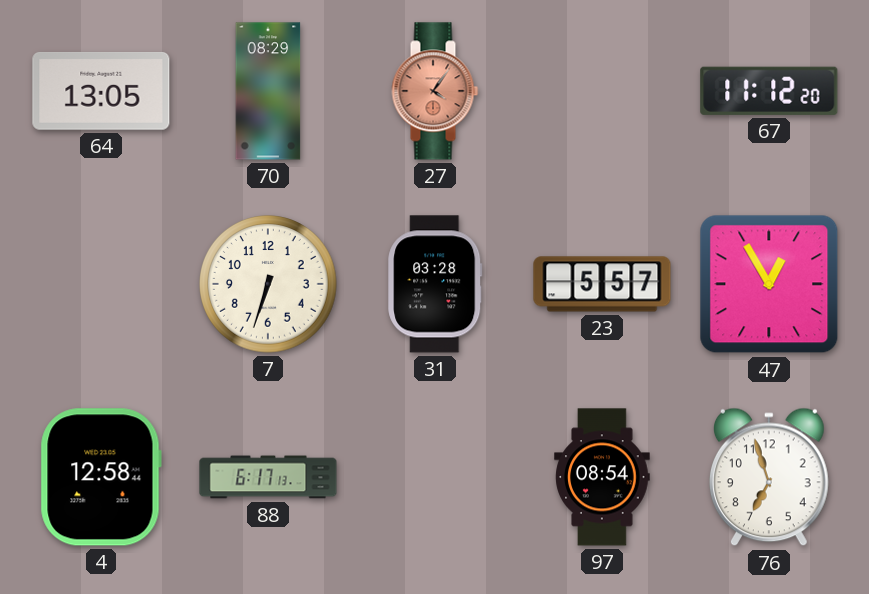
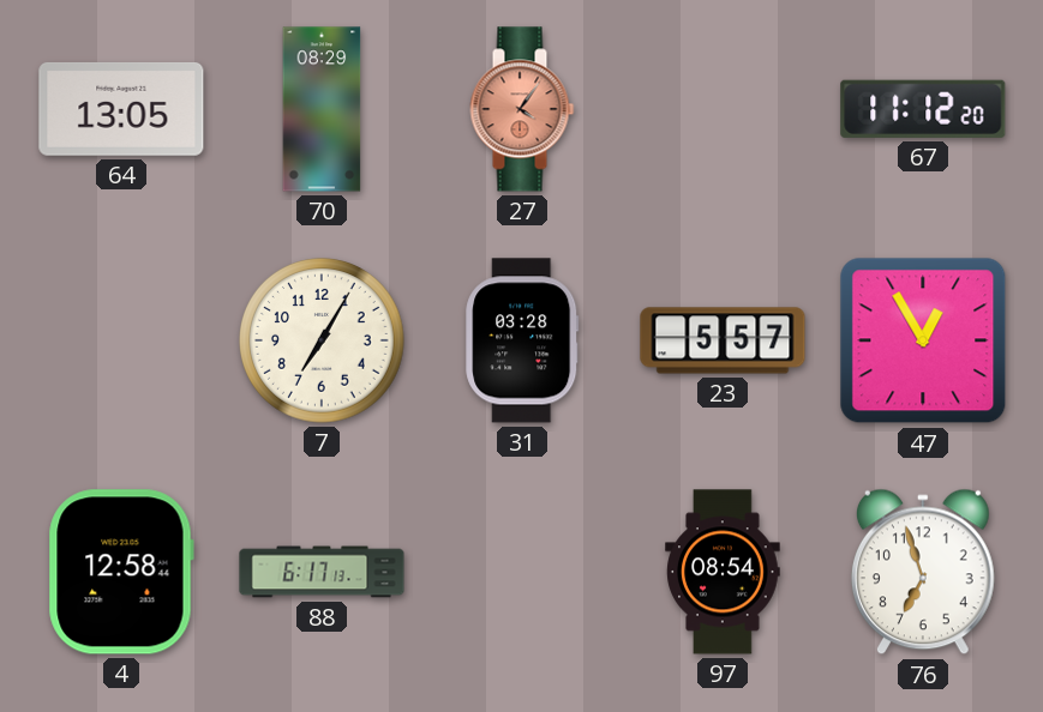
7: 6:33 -> 7:05
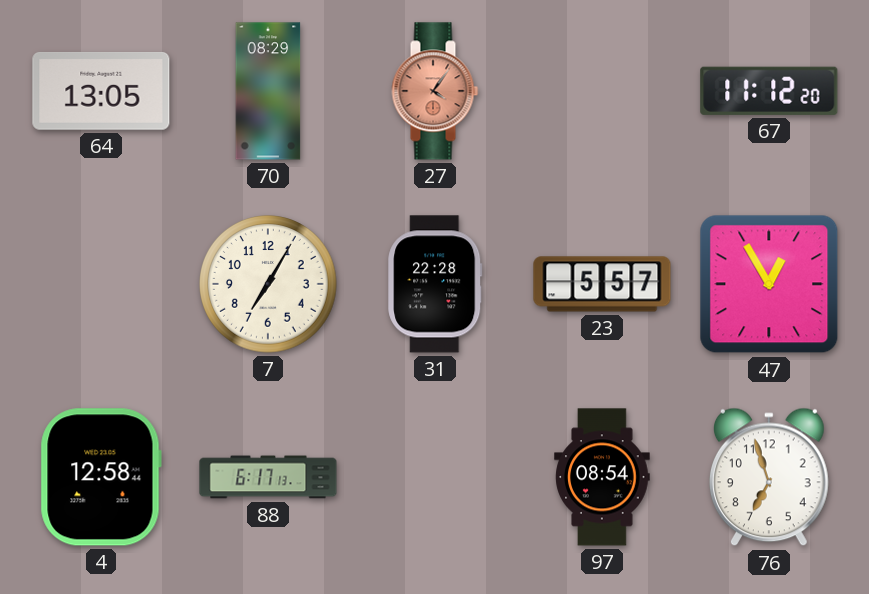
31: 03:28 -> 22:28
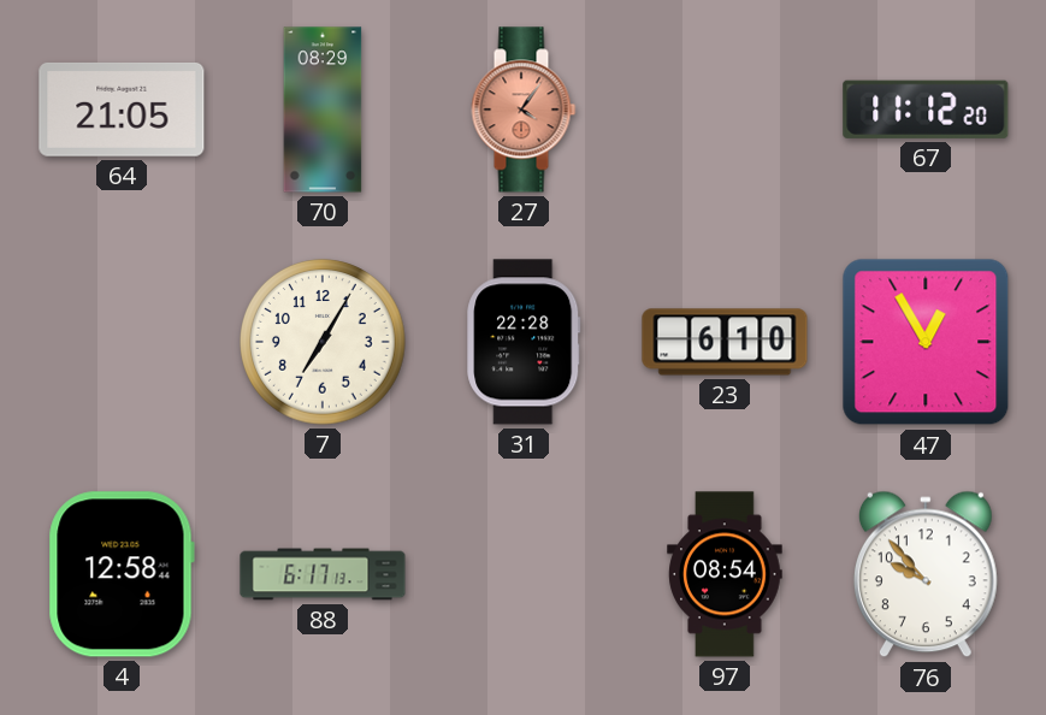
64: 13:05 -> 21:05
23: 5:57 -> 6:10
76: 6:57 -> 9:53
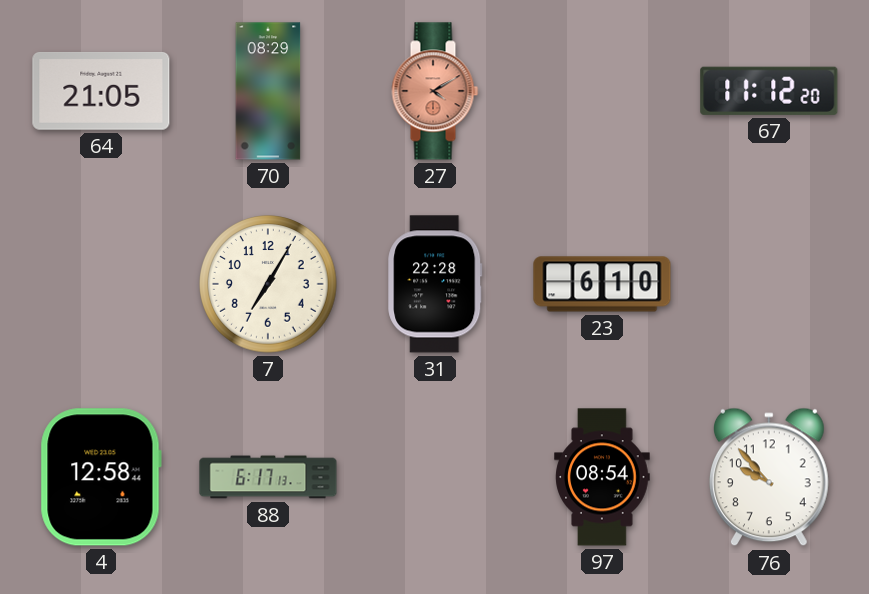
27: 4:06 -> 4:10
47: 12:55 -> none
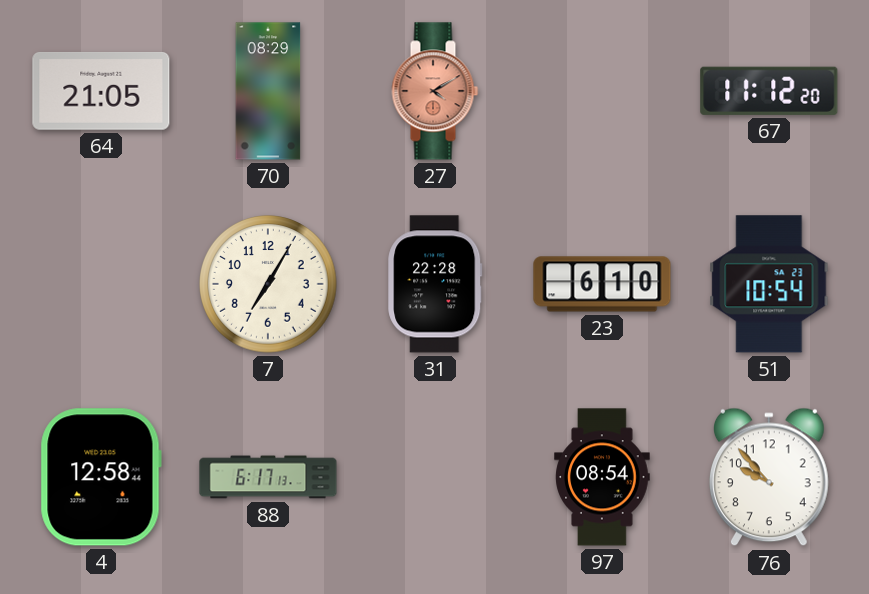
51: none -> 10:54
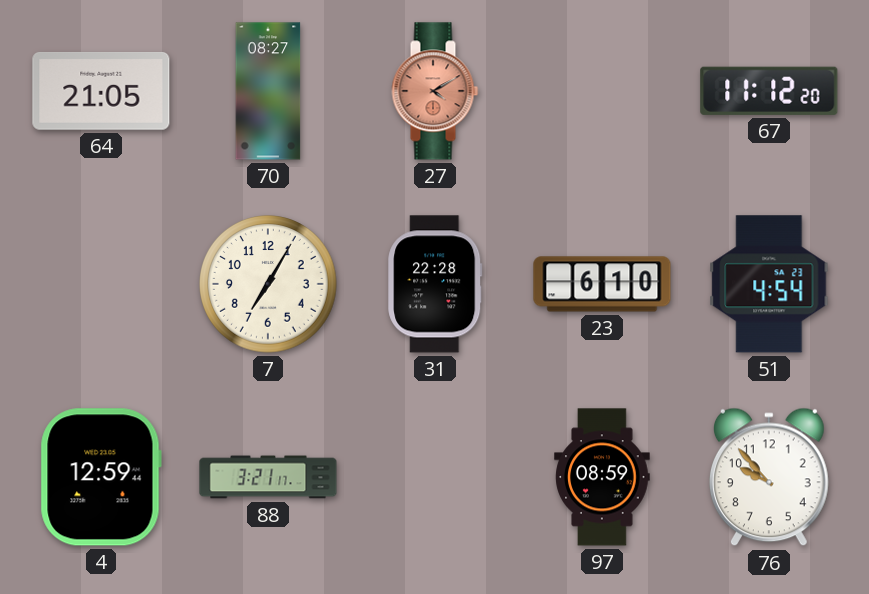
70: 08:29 -> 08:27
51: 10:54 -> 4:54
4: 12:58 -> 12:59
88: 6:17 -> 3:21
97: 08:54 -> 08:59
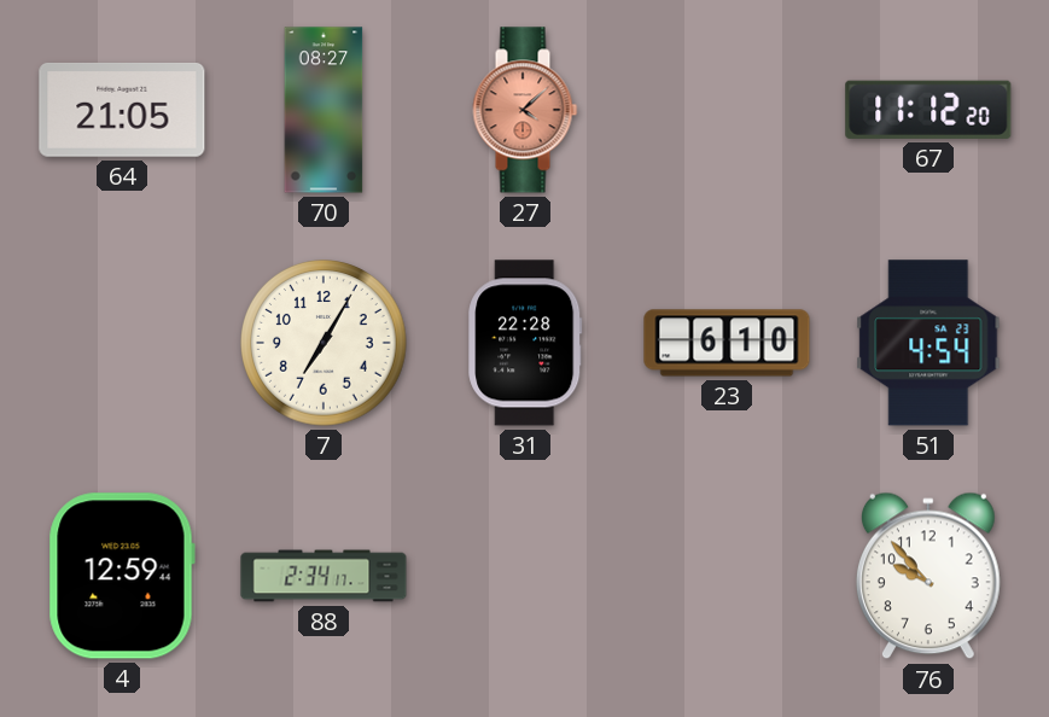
27: 4:10 -> 4:08
88: 3:21 -> 2:34
97: 08:59 -> none
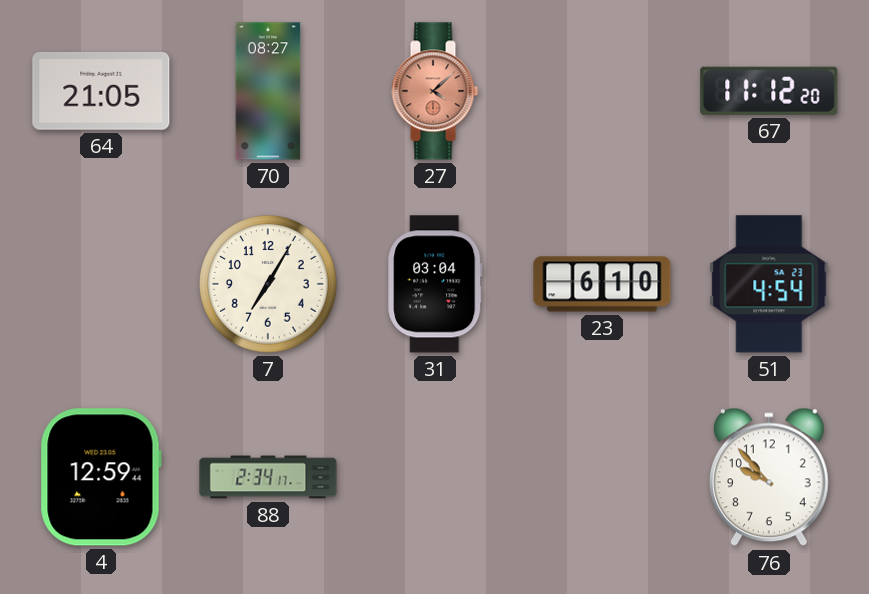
31: 22:28 -> 03:04
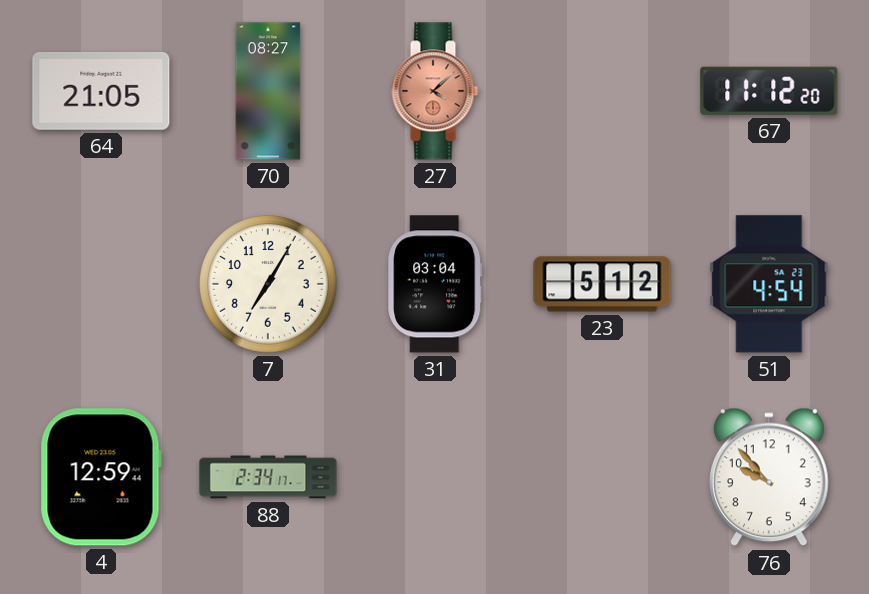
23: 6:10 -> 5:12
